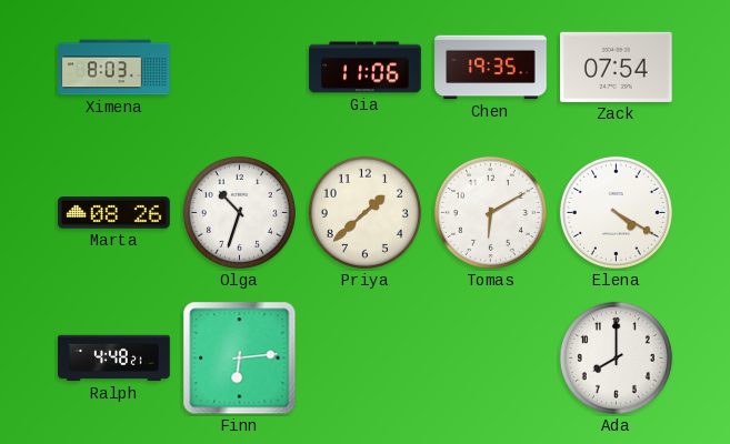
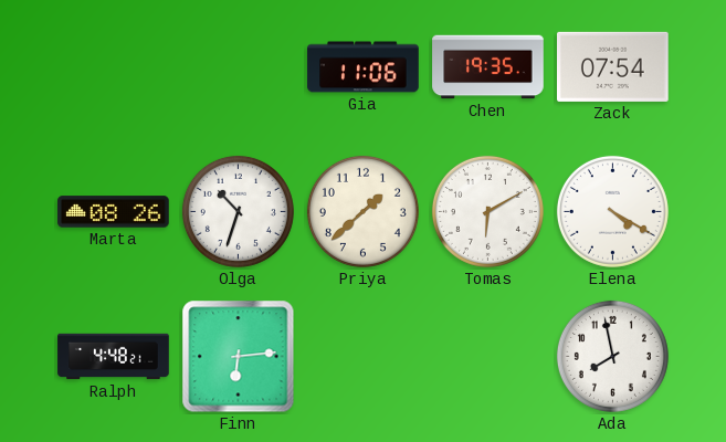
Ximena: 8:03 -> none
Ada: 8:00 -> 7:58
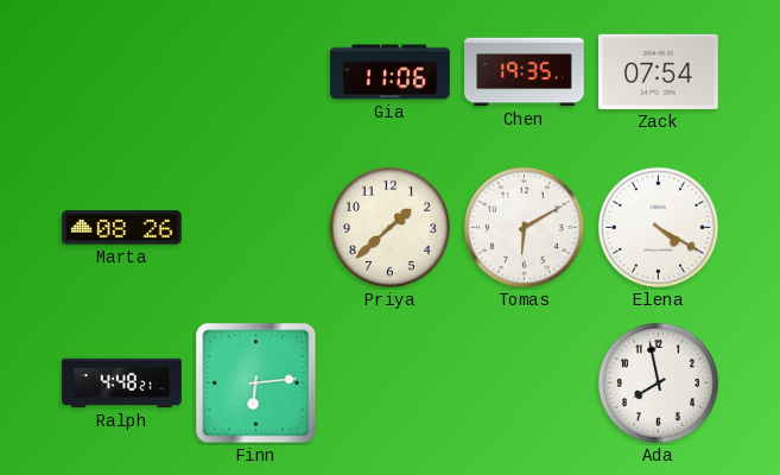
Olga: 10:33 -> none
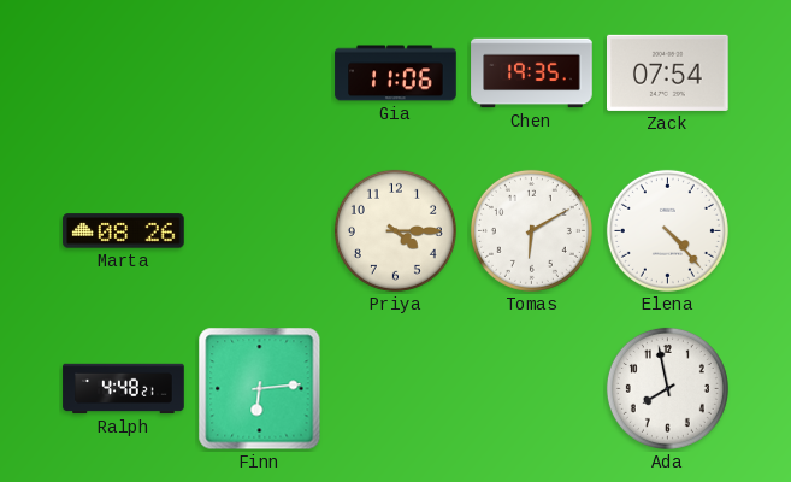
Priya: 1:38 -> 4:15
Elena: 4:20 -> 4:23
